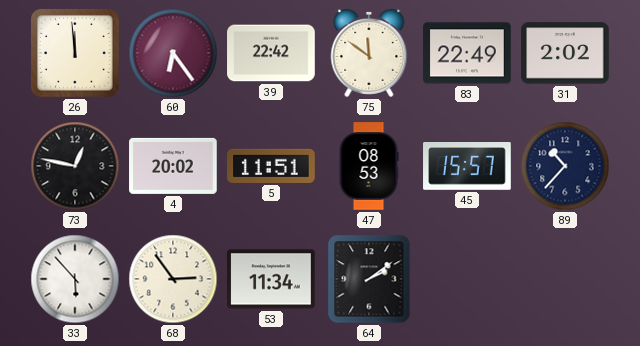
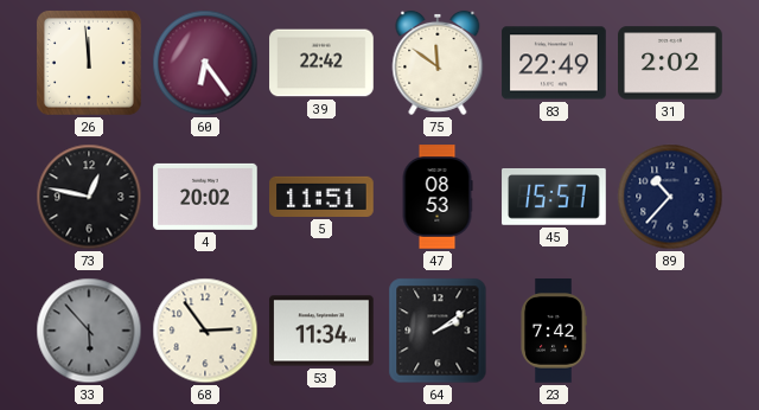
33 dial: white -> grey
23: none -> 7:42
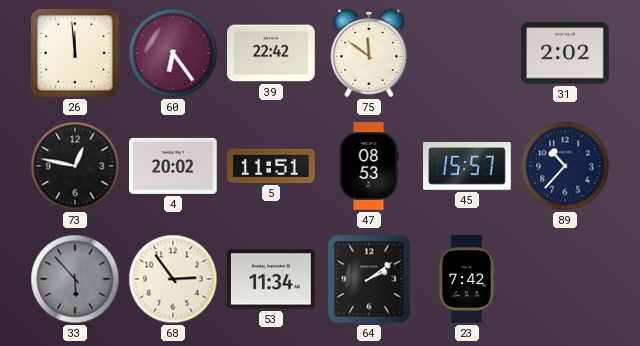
83: 22:49 -> none
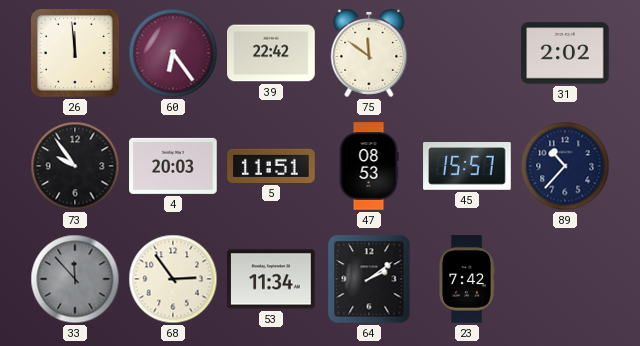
73: 12:47 -> 9:54
4: 20:02 -> 20:03
33: 5:53 -> 11:53
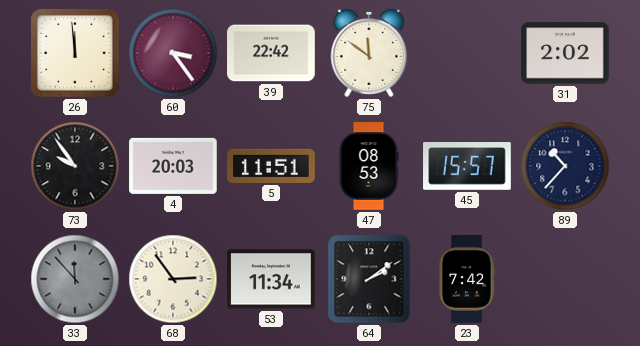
60: 6:24 -> 3:24
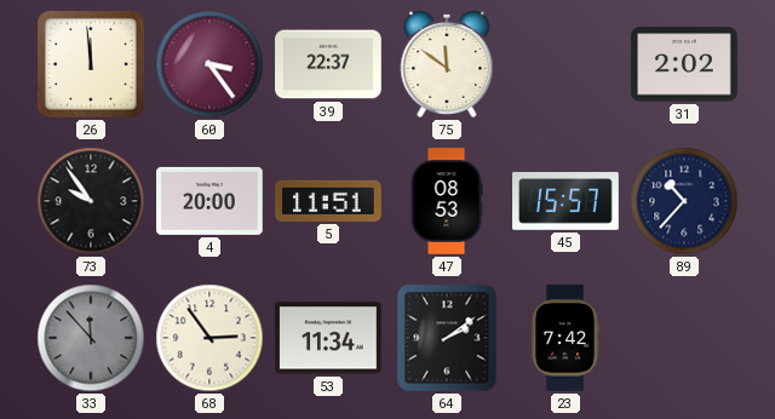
39: 22:42 -> 22:37
4: 20:03 -> 20:00
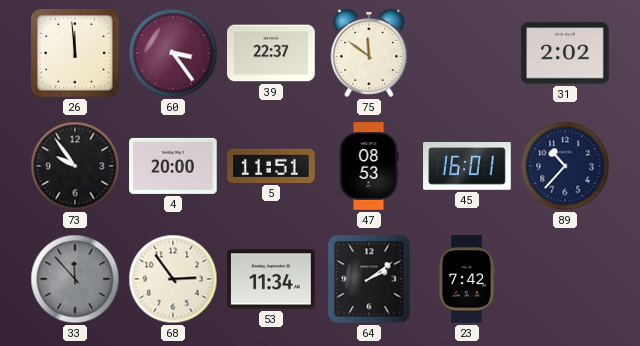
45: 15:57 -> 16:01
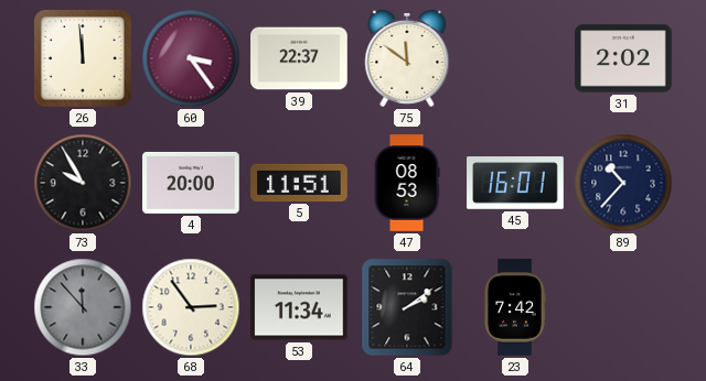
73: 9:54 -> 9:55
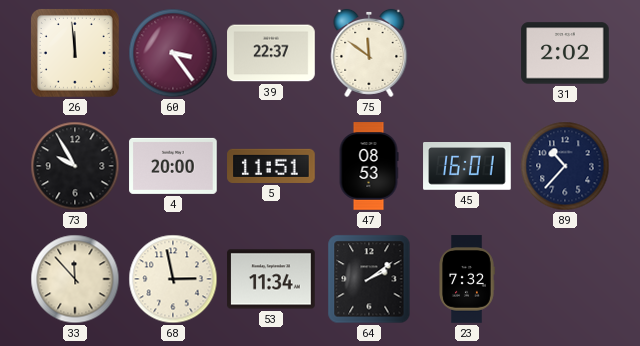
33 dial: grey -> cream
68: 2:54 -> 2:58
23: 7:42 -> 7:32
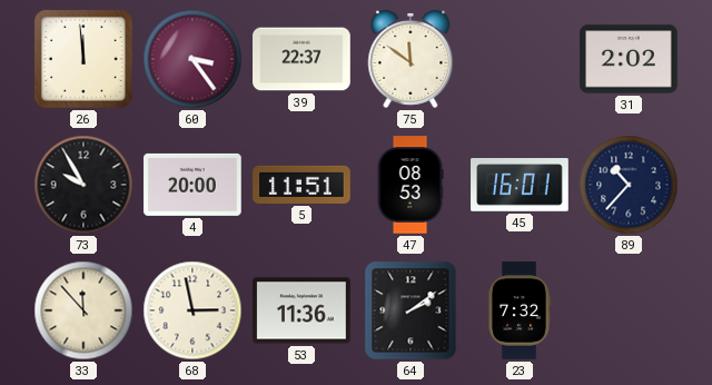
53: 11:34 -> 11:36
